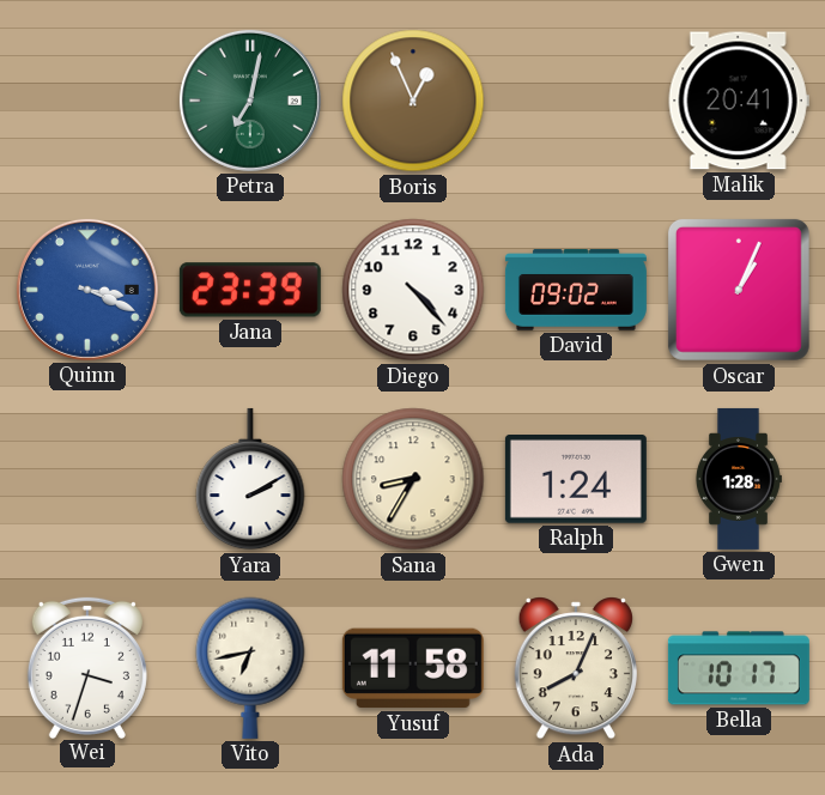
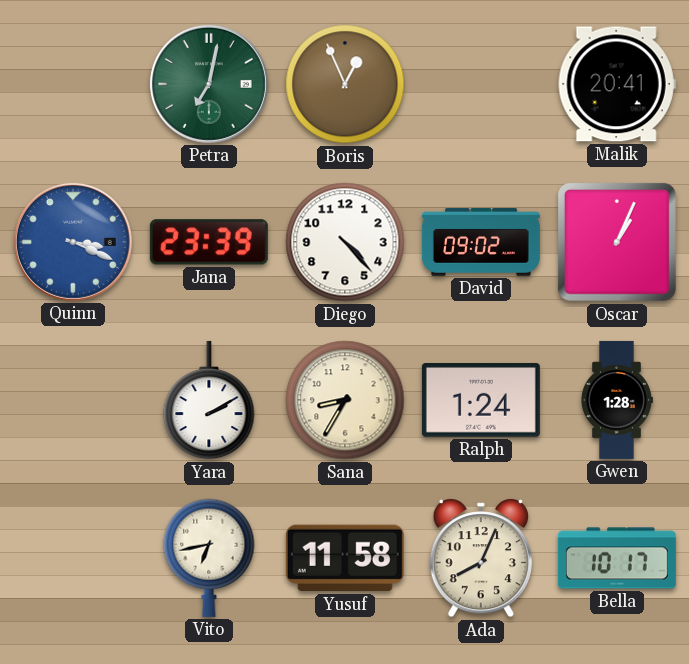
Wei: 3:33 -> none
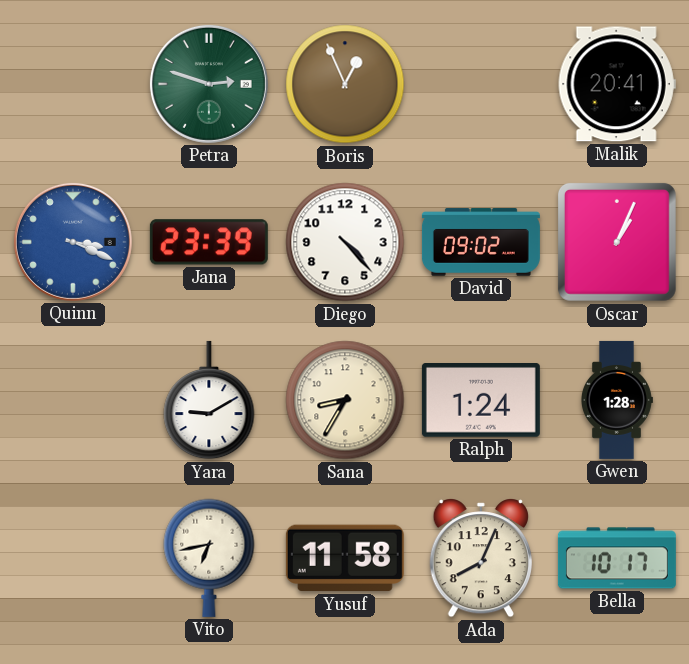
Petra: 7:02 -> 2:48
Yara: 2:10 -> 9:10
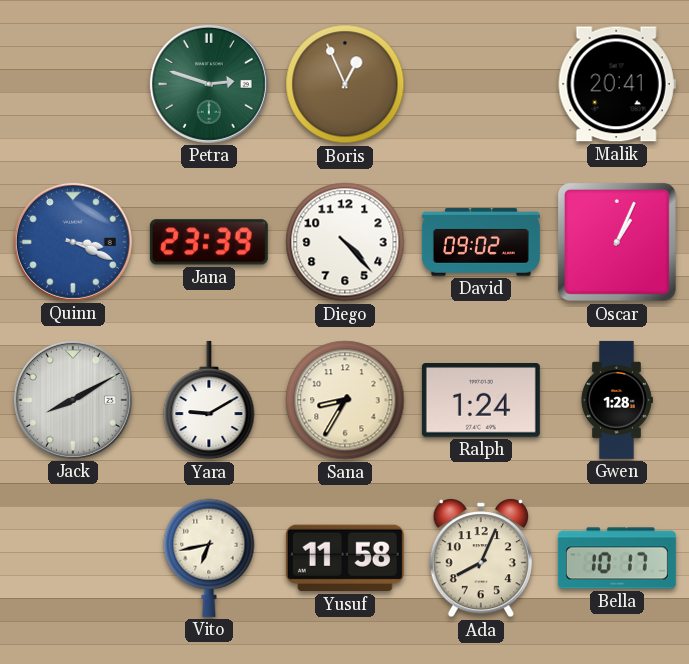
Jack: none -> 8:10
